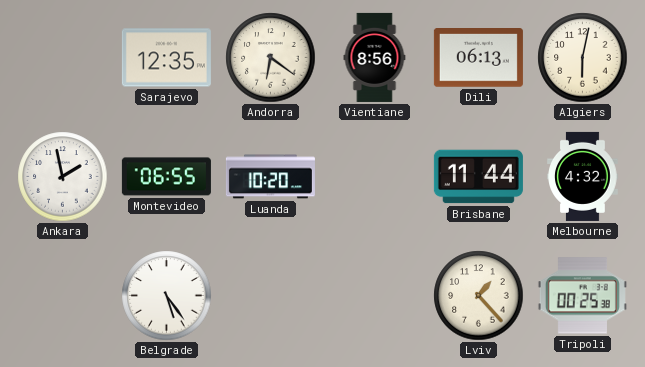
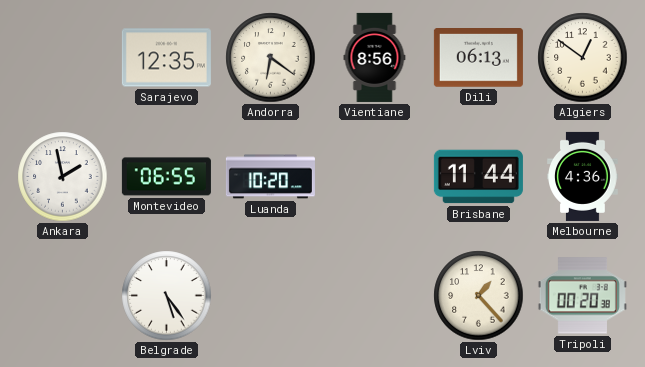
Algiers: 6:02 -> 12:51
Melbourne: 4:32 -> 4:36
Tripoli: 00:25 -> 00:20
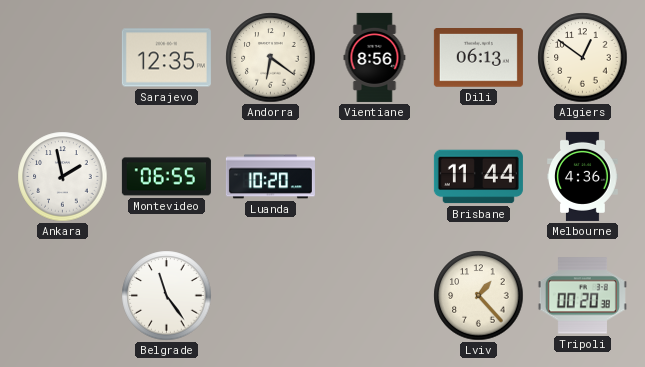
Belgrade: 5:24 -> 11:24
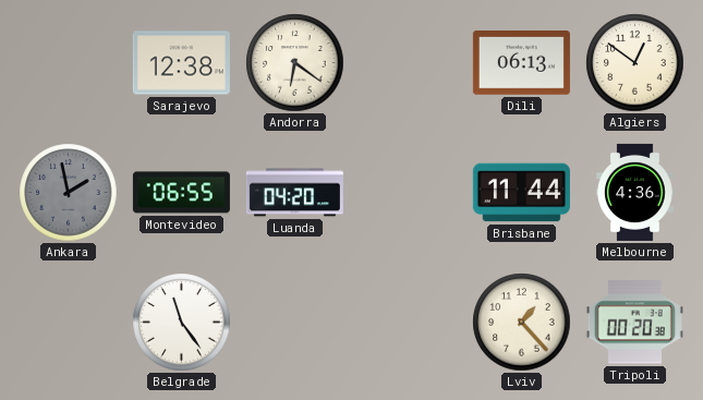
Sarajevo: 12:35 -> 12:38
Vientiane: 8:56 -> none
Ankara dial: white -> grey
Luanda: 10:20 -> 04:20
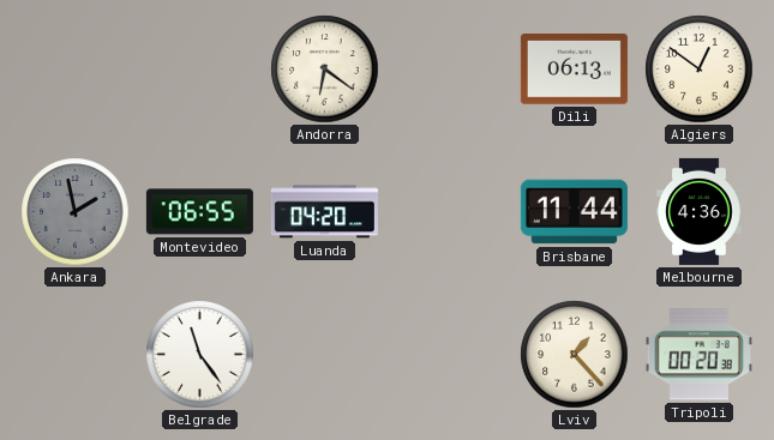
Sarajevo: 12:38 -> none
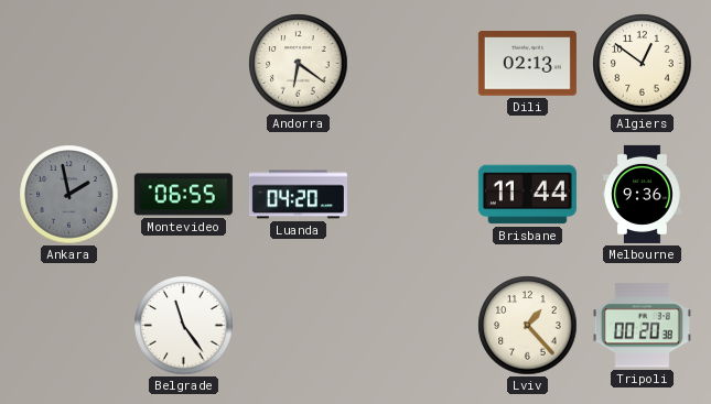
Dili: 06:13 -> 02:13
Melbourne: 4:36 -> 9:36
